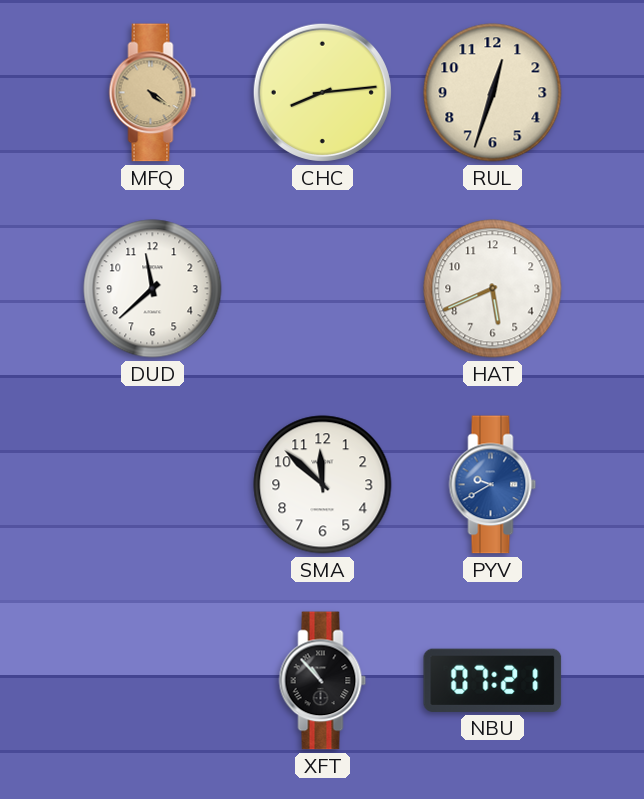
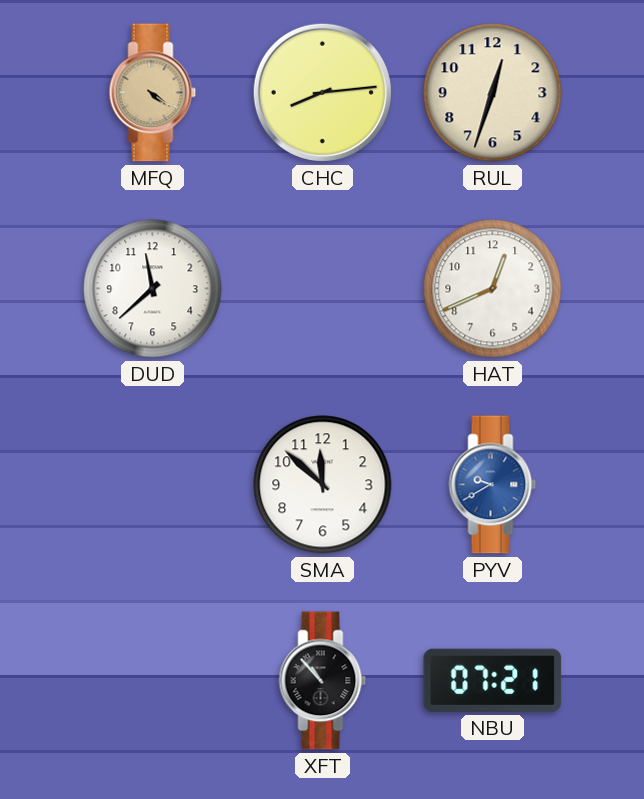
HAT: 5:41 -> 12:41
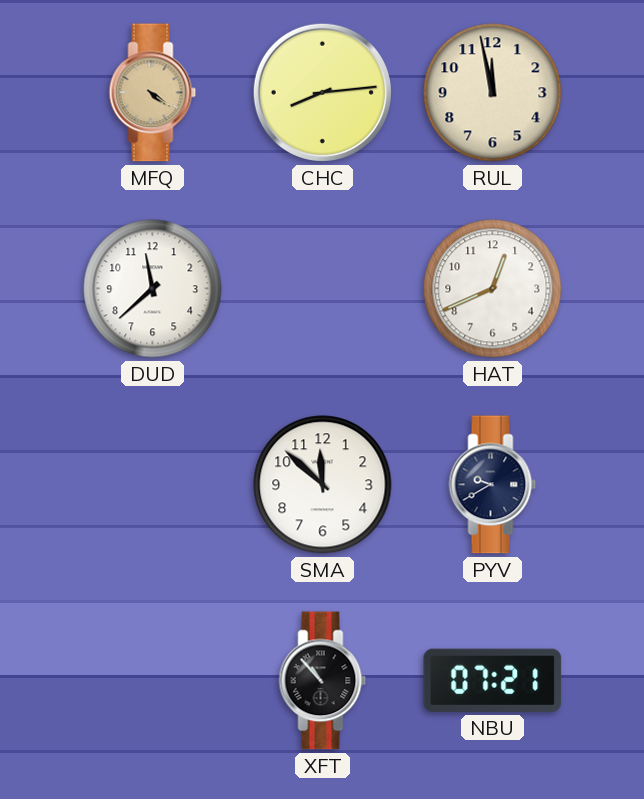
RUL: 12:33 -> 11:58
PYV dial: blue -> navy
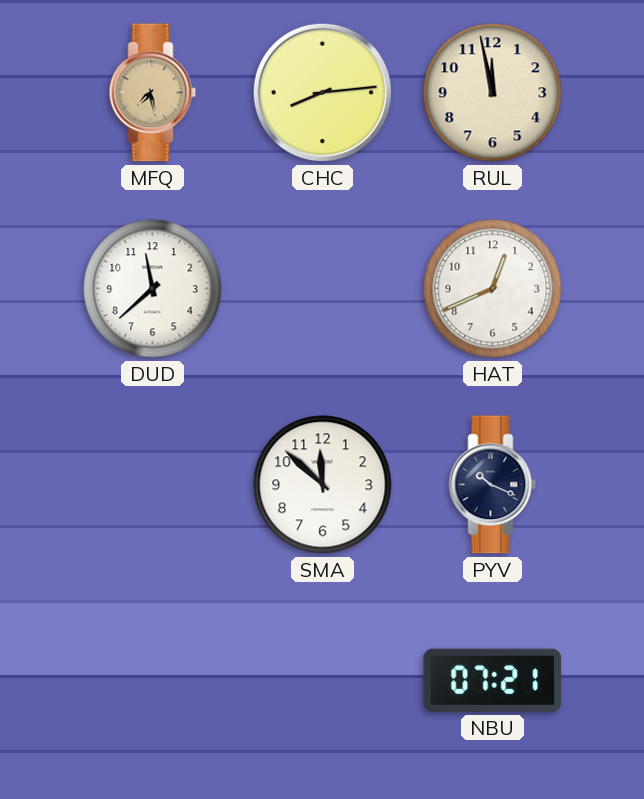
MFQ: 4:21 -> 7:28
PYV: 9:40 -> 10:19
XFT: 10:53 -> none
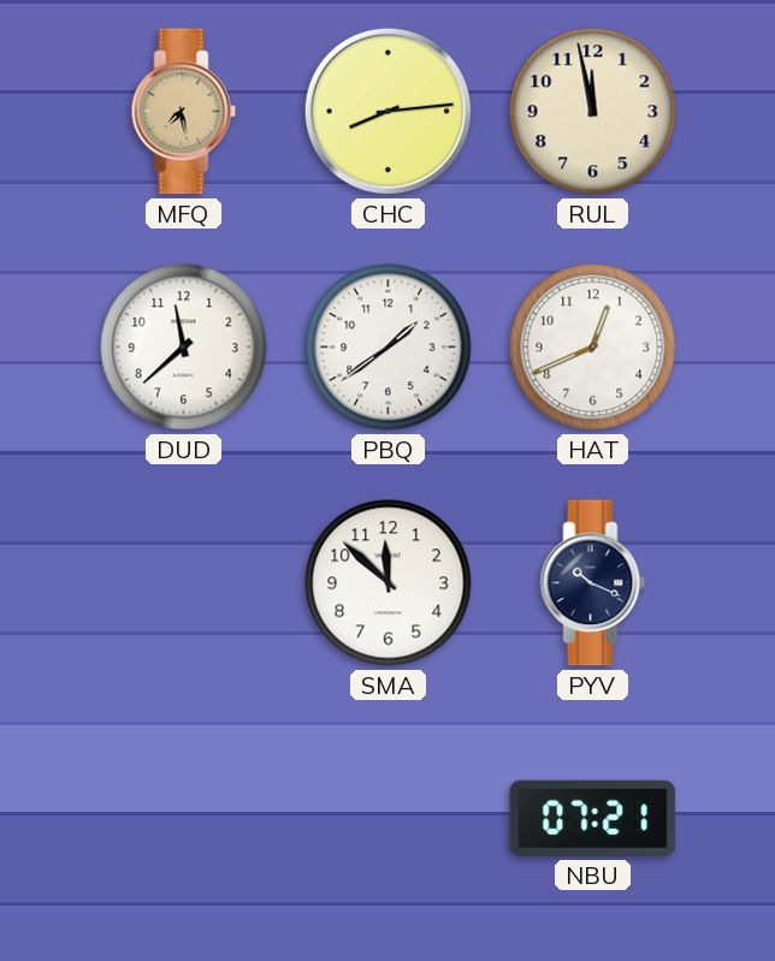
PBQ: none -> 1:39
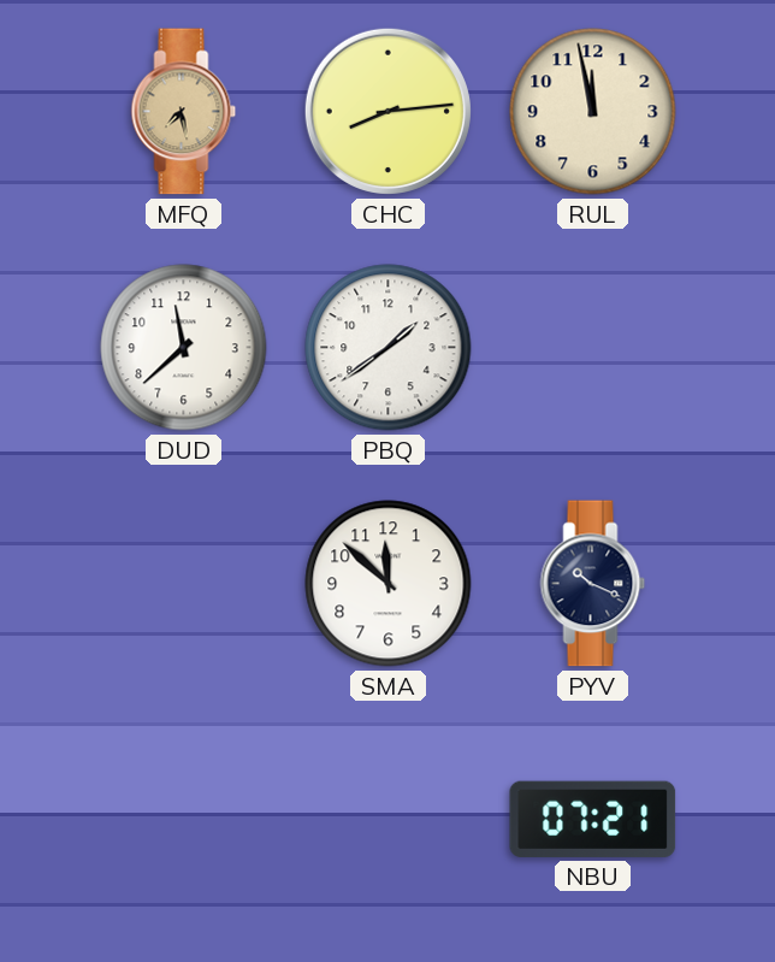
HAT: 12:41 -> none
